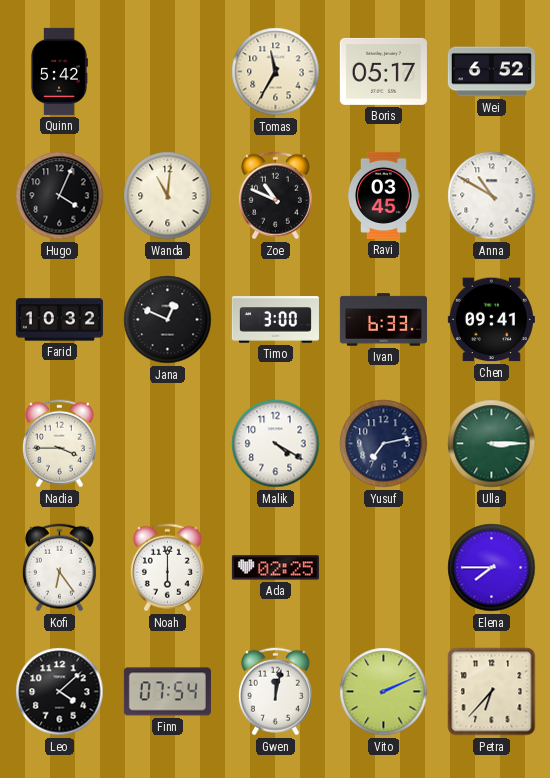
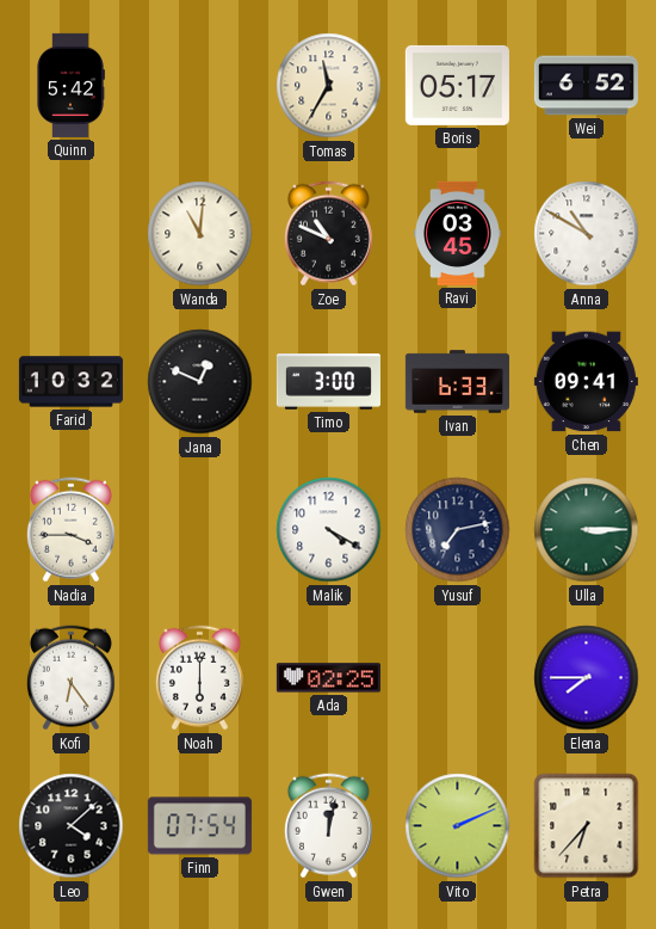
Hugo: 4:04 -> none
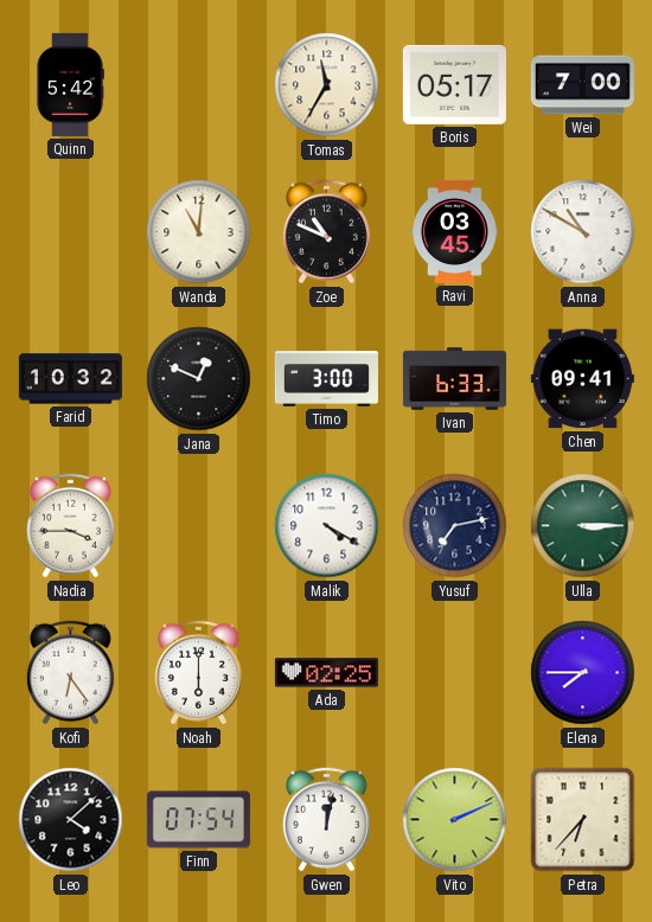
Wei: 6:52 -> 7:00
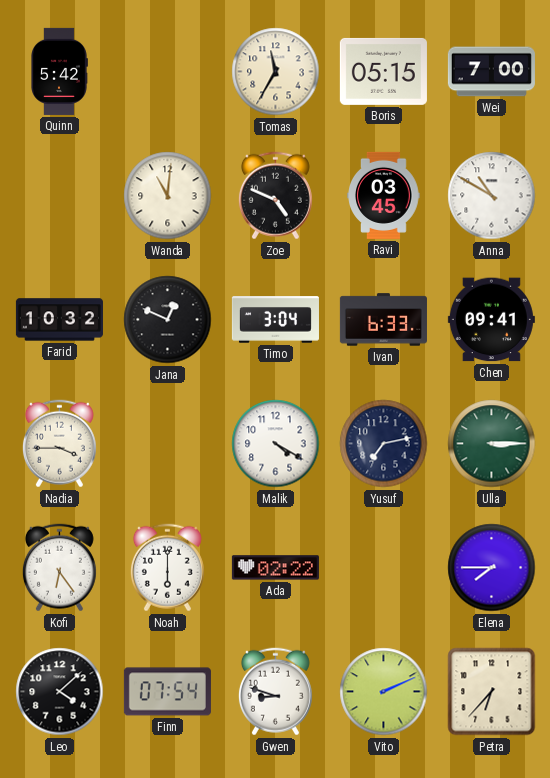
Boris: 05:17 -> 05:15
Zoe: 10:49 -> 4:49
Timo: 3:00 -> 3:04
Ada: 02:25 -> 02:22
Gwen: 12:02 -> 8:48
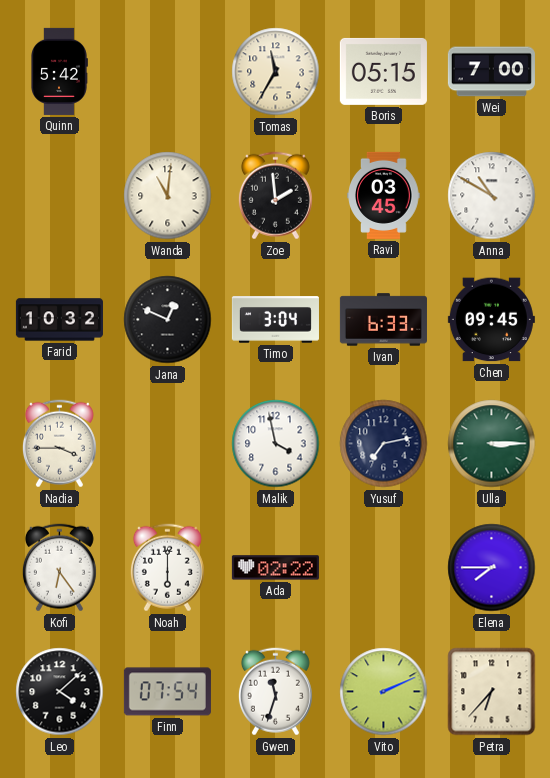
Zoe: 4:49 -> 1:59
Chen: 09:41 -> 09:45
Malik: 4:20 -> 3:58
Gwen: 8:48 -> 11:33
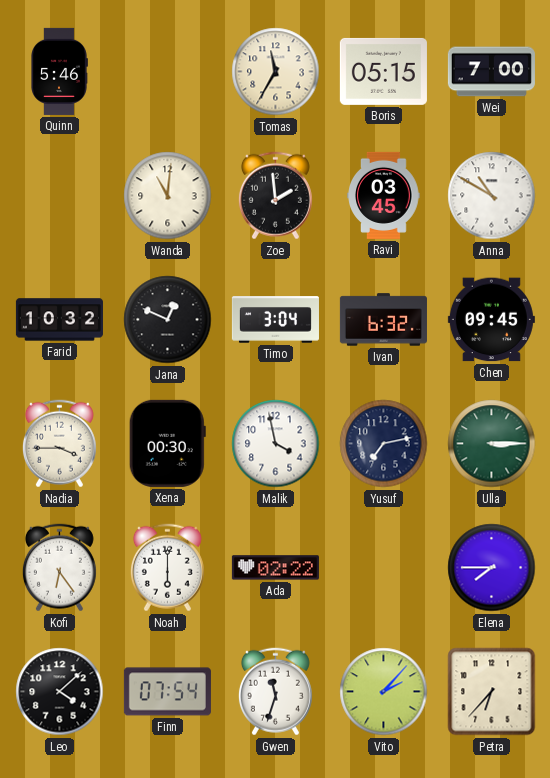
Quinn: 5:42 -> 5:46
Ivan: 6:33 -> 6:32
Xena: none -> 00:30
Vito: 2:11 -> 2:07
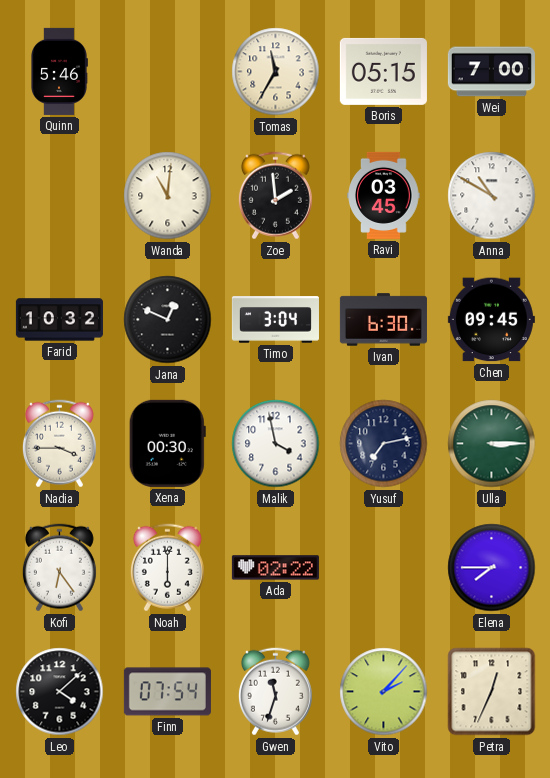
Ivan: 6:32 -> 6:30
Petra: 6:37 -> 12:34
